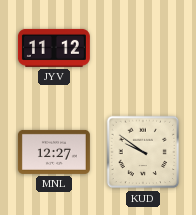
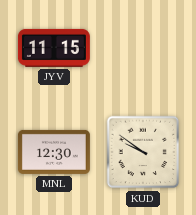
JYV: 11:12 -> 11:15
MNL: 12:27 -> 12:30
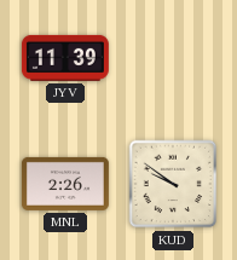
JYV: 11:15 -> 11:39
MNL: 12:30 -> 2:26
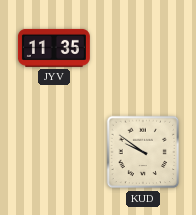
JYV: 11:39 -> 11:35
MNL: 2:26 -> none
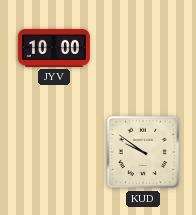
JYV: 11:35 -> 10:00
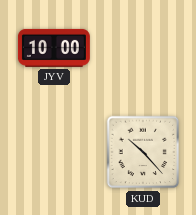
KUD: 9:51 -> 10:23
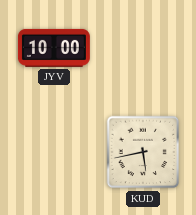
KUD: 10:23 -> 5:43
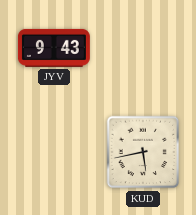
JYV: 10:00 -> 9:43
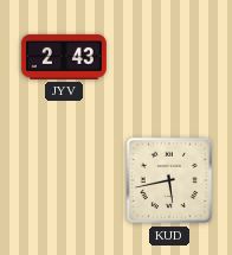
JYV: 9:43 -> 2:43
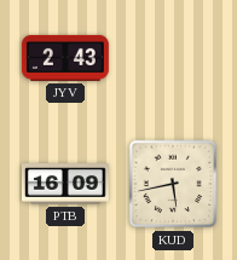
PTB: none -> 16:09
